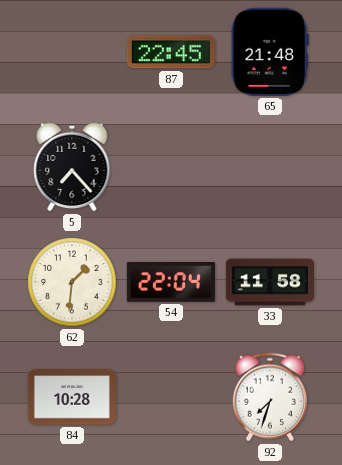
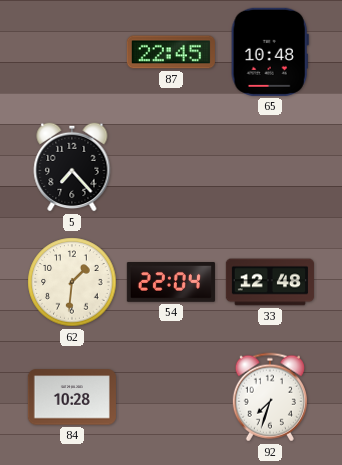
65: 21:48 -> 10:48
33: 11:58 -> 12:48
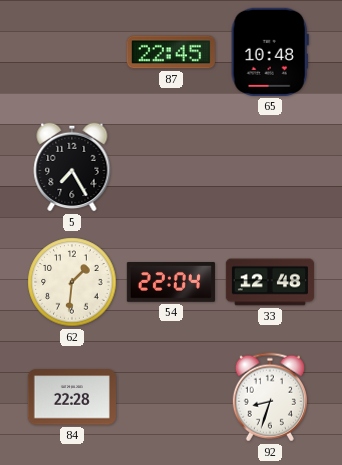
5: 7:23 -> 7:25
84: 10:28 -> 22:28
92: 7:33 -> 8:33
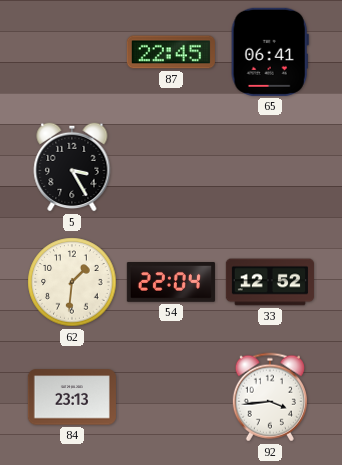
65: 10:48 -> 06:41
5: 7:25 -> 3:25
33: 12:48 -> 12:52
84: 22:28 -> 23:13
92: 8:33 -> 3:44
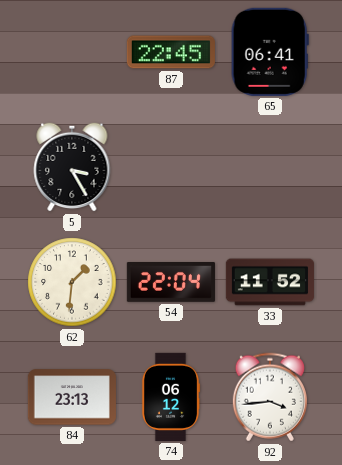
33: 12:52 -> 11:52
74: none -> 06:12
